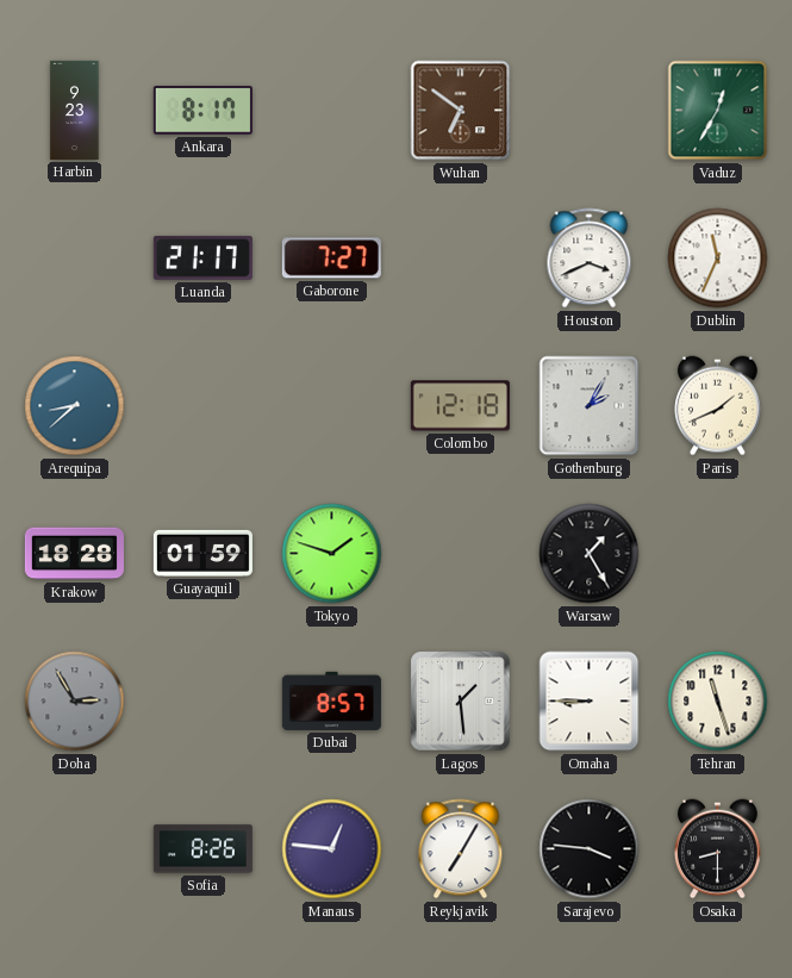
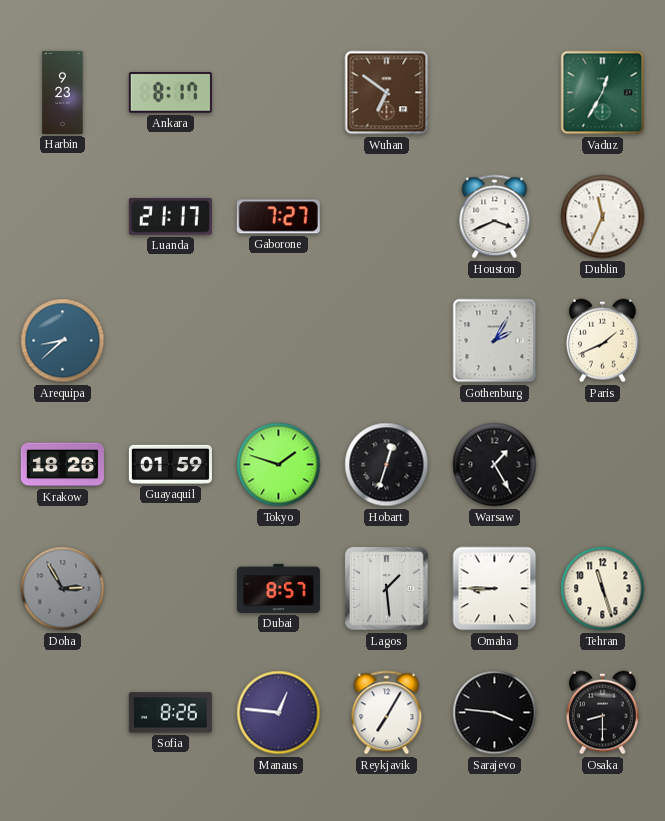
Colombo: 12:18 -> none
Krakow: 18:28 -> 18:26
Hobart: none -> 12:33
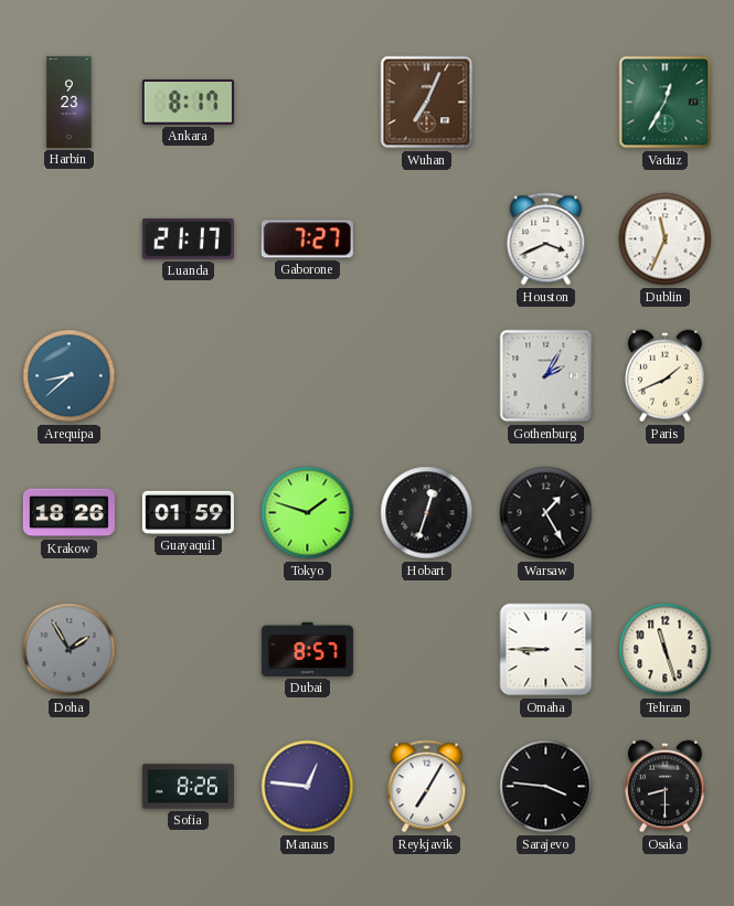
Wuhan: 6:51 -> 7:04
Doha: 2:55 -> 1:55
Lagos: 1:29 -> none
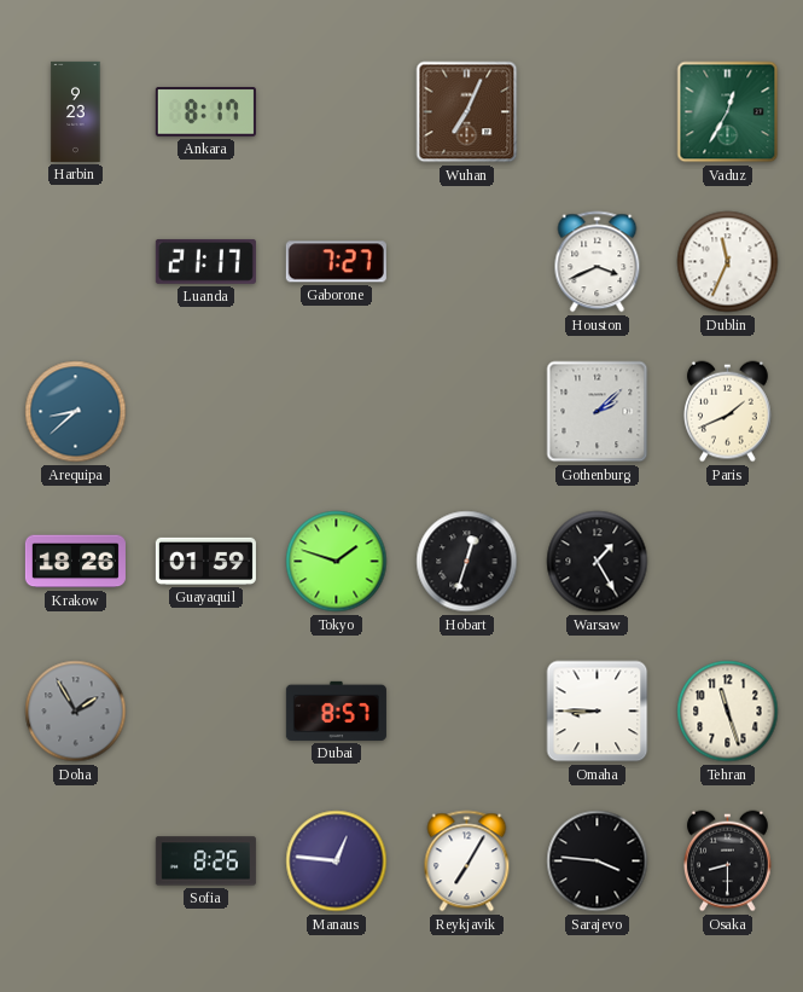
Gothenburg: 2:05 -> 2:08
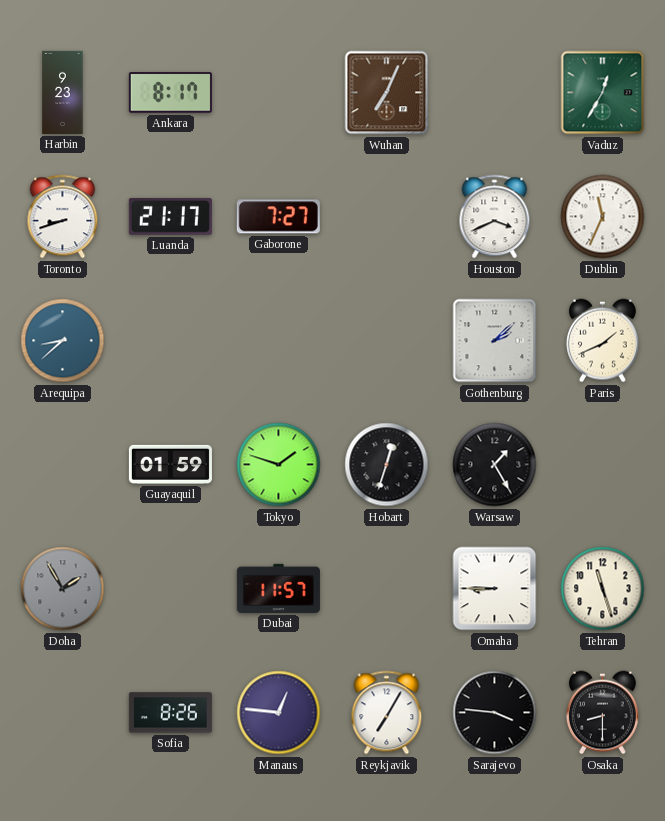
Toronto: none -> 8:42
Krakow: 18:26 -> none
Dubai: 8:57 -> 11:57
